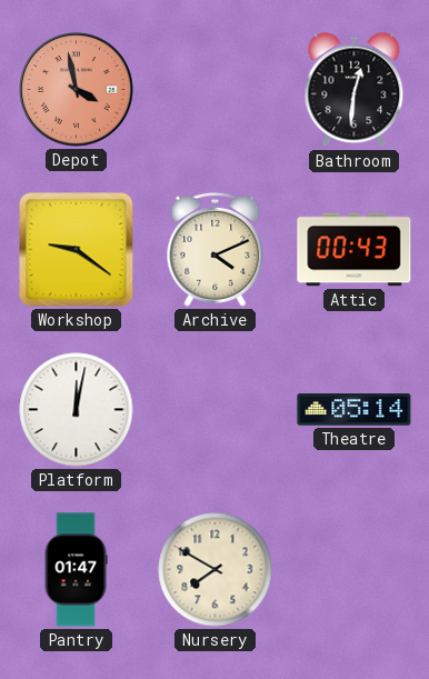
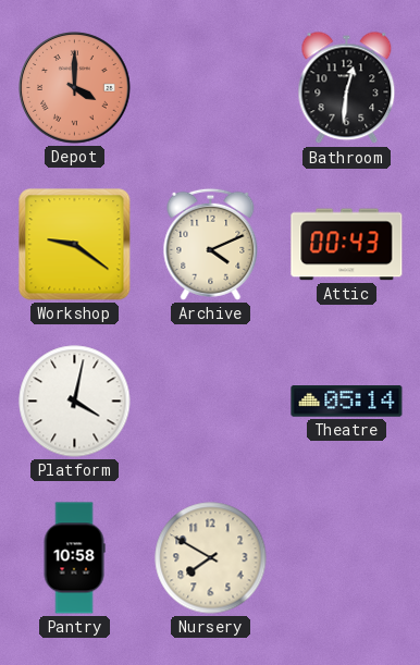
Depot: 3:58 -> 4:00
Platform: 12:02 -> 4:02
Pantry: 01:47 -> 10:58
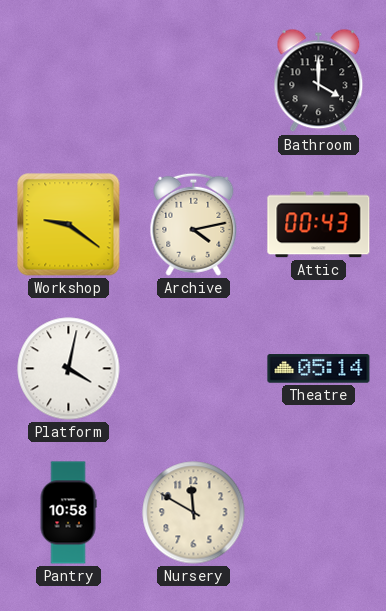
Depot: 4:00 -> none
Bathroom: 12:31 -> 4:00
Archive: 4:11 -> 4:13
Nursery: 7:50 -> 11:50
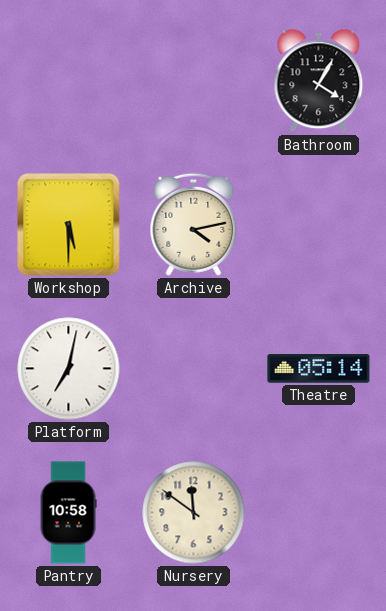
Bathroom: 4:00 -> 4:05
Workshop: 9:21 -> 5:30
Attic: 00:43 -> none
Platform: 4:02 -> 7:02
Nursery: 11:50 -> 11:51
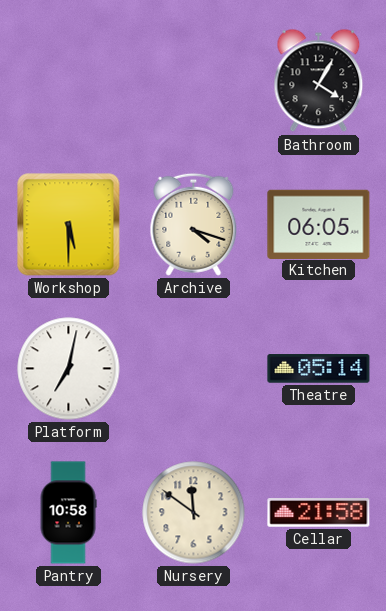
Archive: 4:13 -> 4:18
Kitchen: none -> 06:05
Cellar: none -> 21:58
